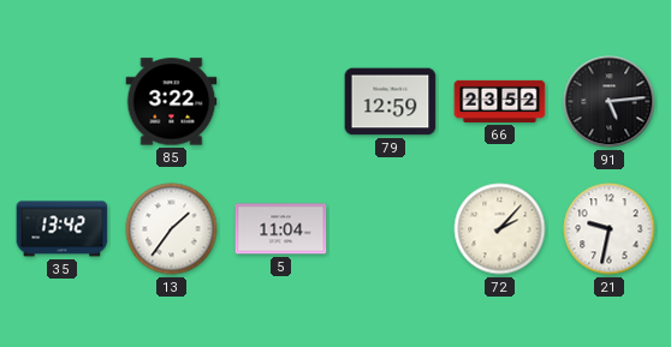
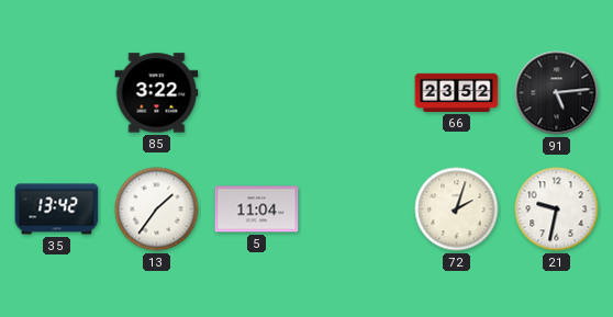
79: 12:59 -> none
72: 2:07 -> 2:03
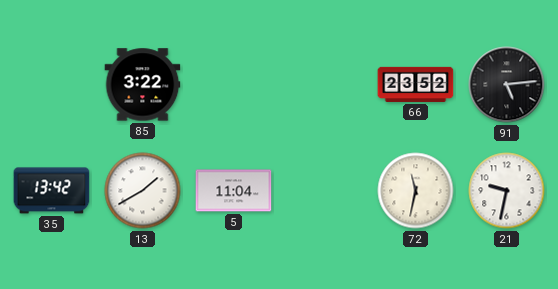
13: 1:36 -> 1:40
72: 2:03 -> 11:32
